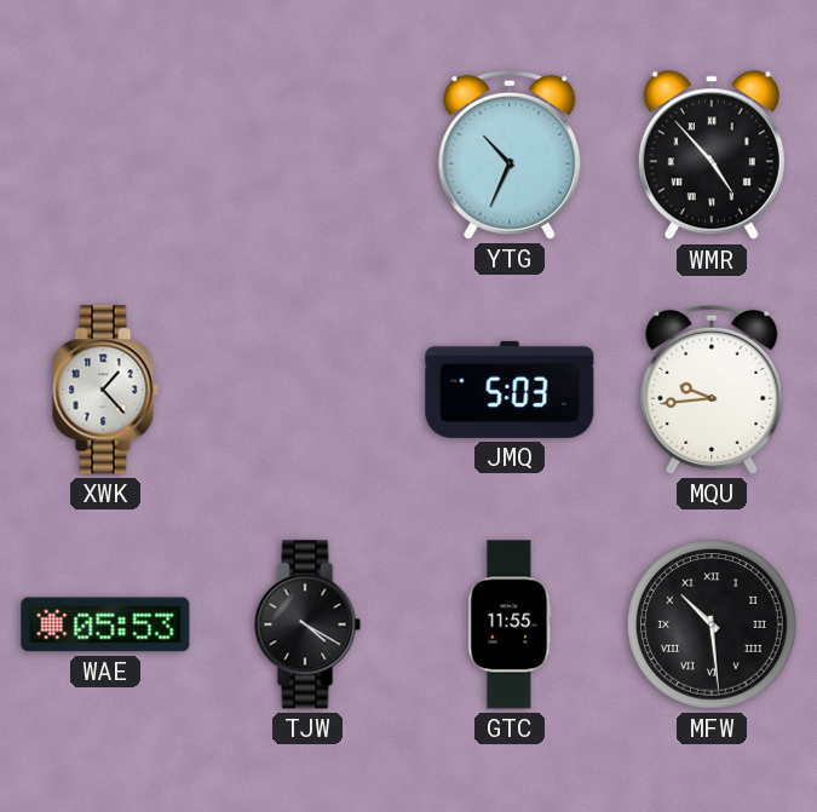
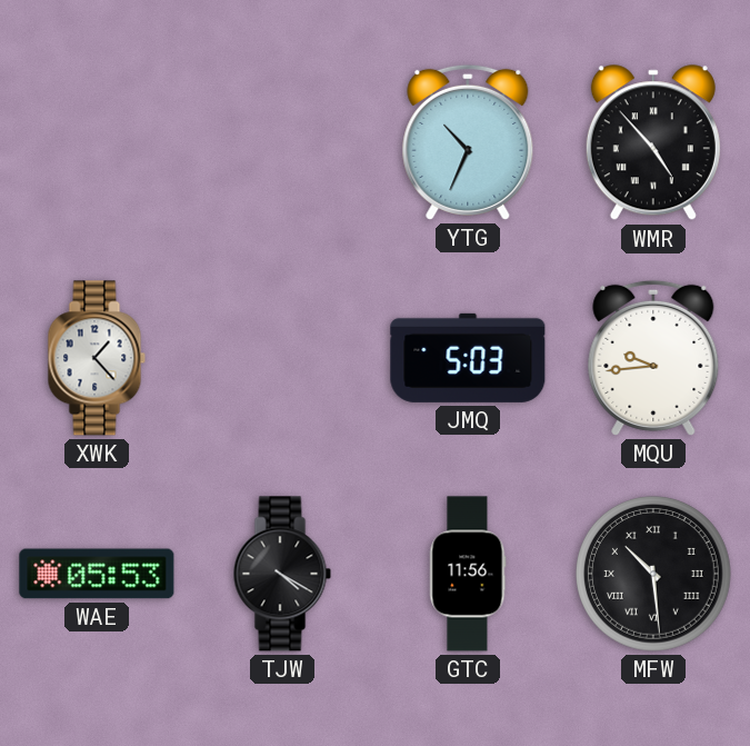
GTC: 11:55 -> 11:56
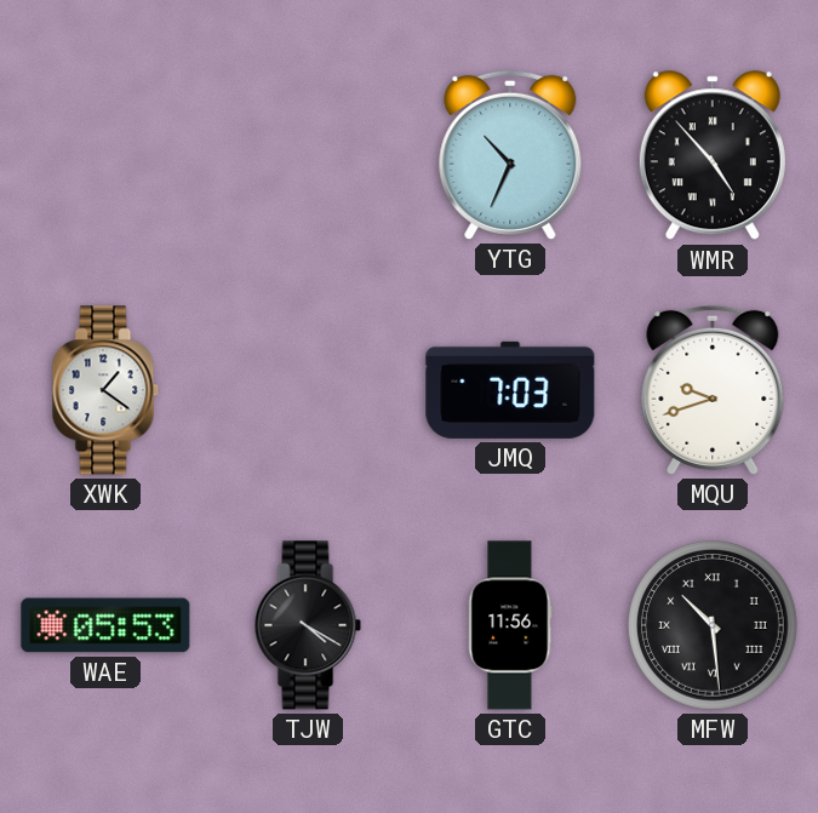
XWK: 1:23 -> 1:21
JMQ: 5:03 -> 7:03
MQU: 9:44 -> 9:42
